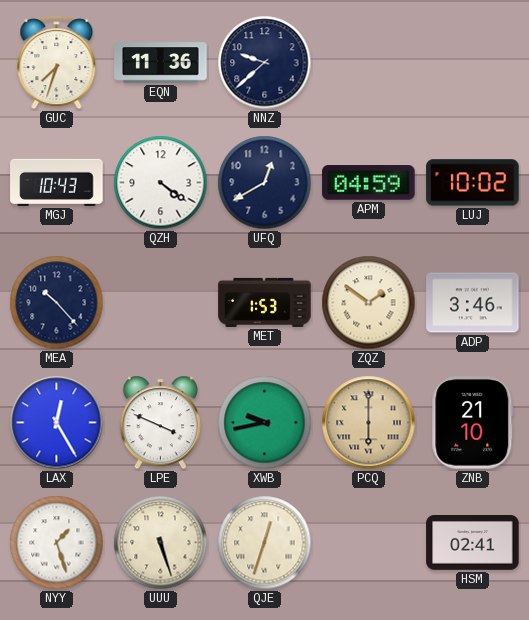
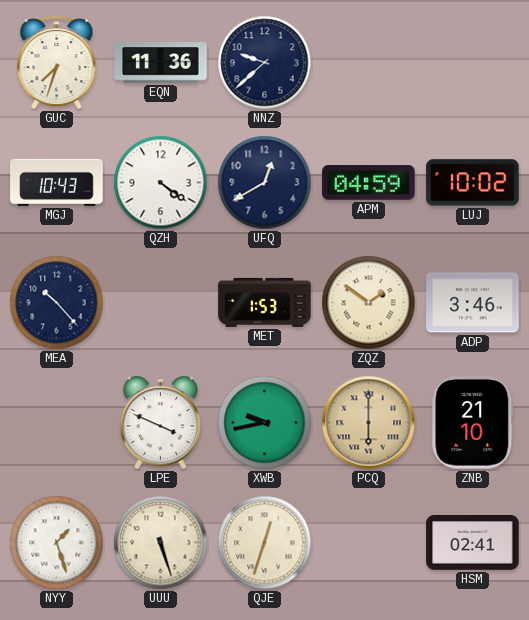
LAX: 12:25 -> none
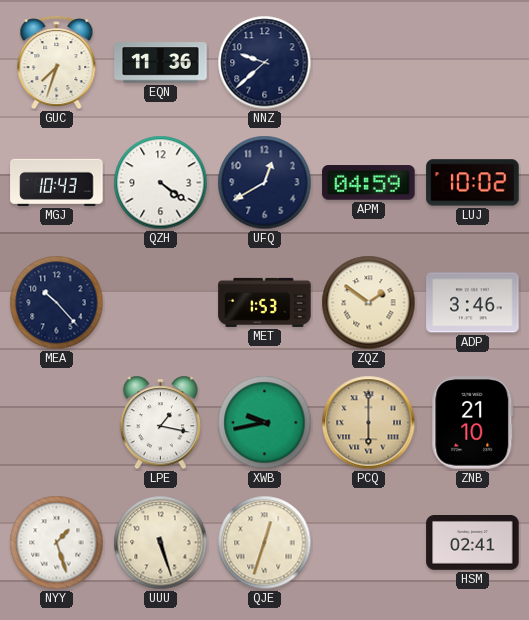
LPE: 3:49 -> 1:17
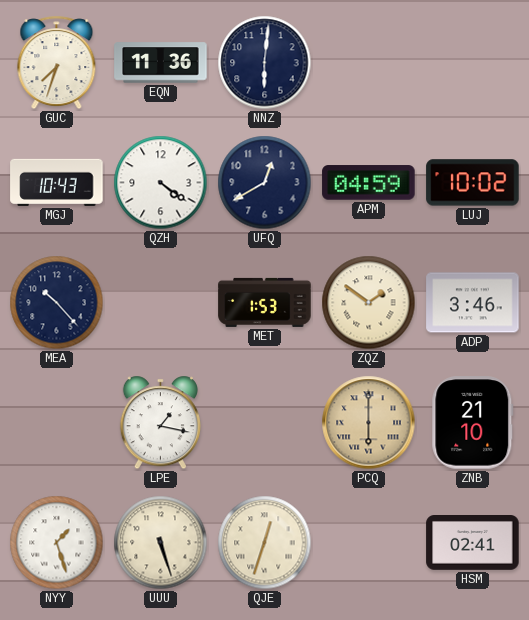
NNZ: 9:38 -> 6:01
XWB: 9:43 -> none
